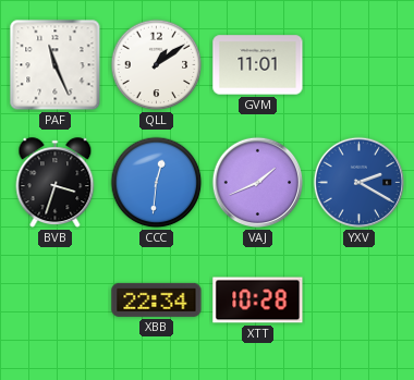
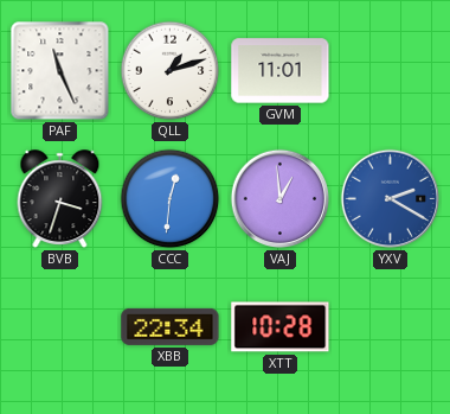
QLL: 1:09 -> 1:12
VAJ: 1:41 -> 12:59
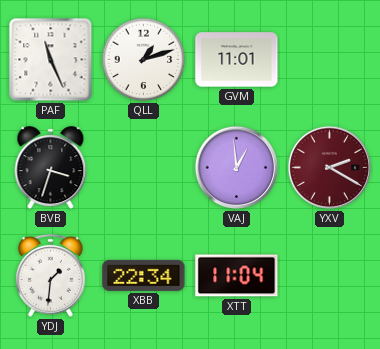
CCC: 12:31 -> none
YXV dial: blue -> burgundy
YDJ: none -> 1:31
XTT: 10:28 -> 11:04
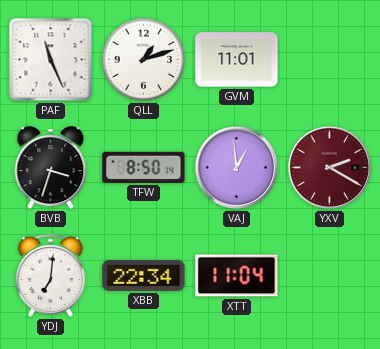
TFW: none -> 8:50
YDJ: 1:31 -> 7:01
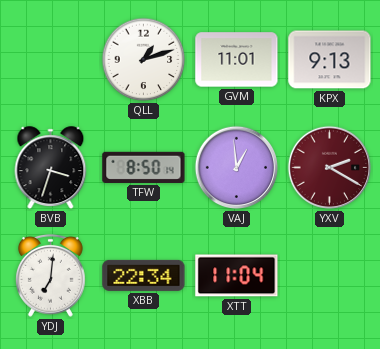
PAF: 11:26 -> none
KPX: none -> 9:13
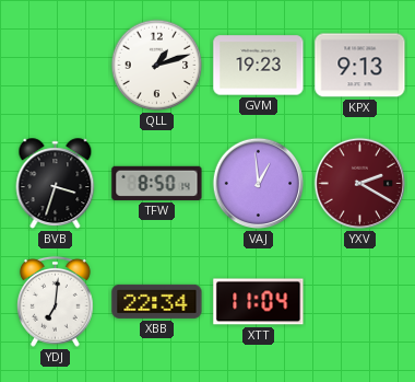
GVM: 11:01 -> 19:23
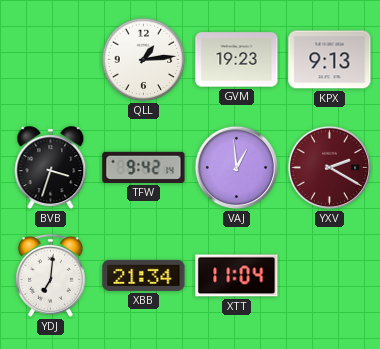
QLL: 1:12 -> 1:14
TFW: 8:50 -> 9:42
XBB: 22:34 -> 21:34
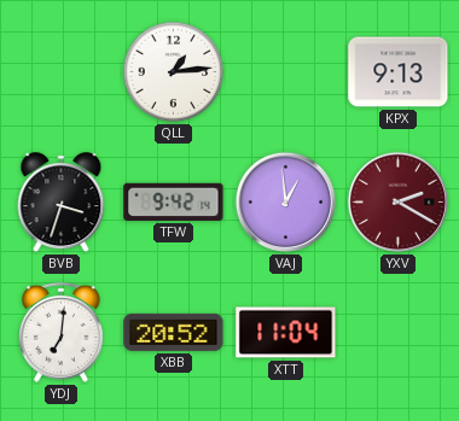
GVM: 19:23 -> none
XBB: 21:34 -> 20:52
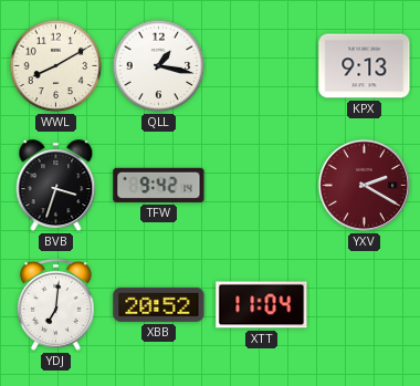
WWL: none -> 8:10
QLL: 1:14 -> 1:17
VAJ: 12:59 -> none
